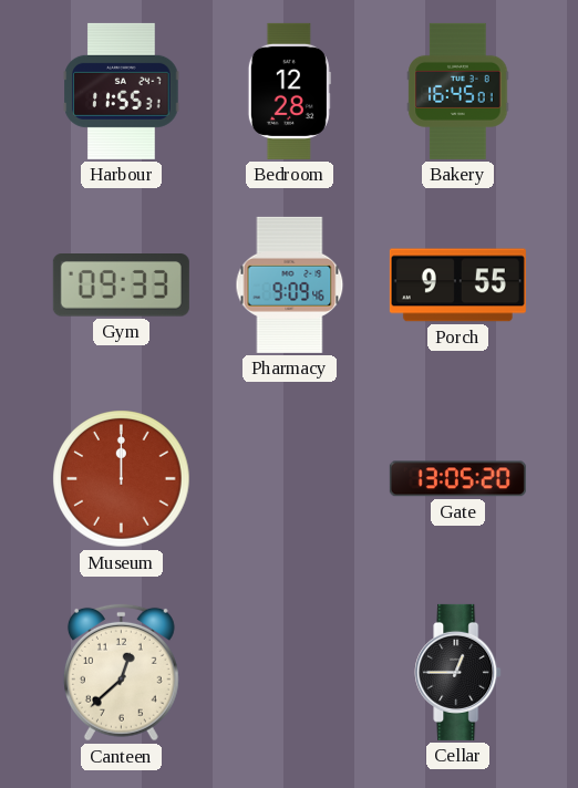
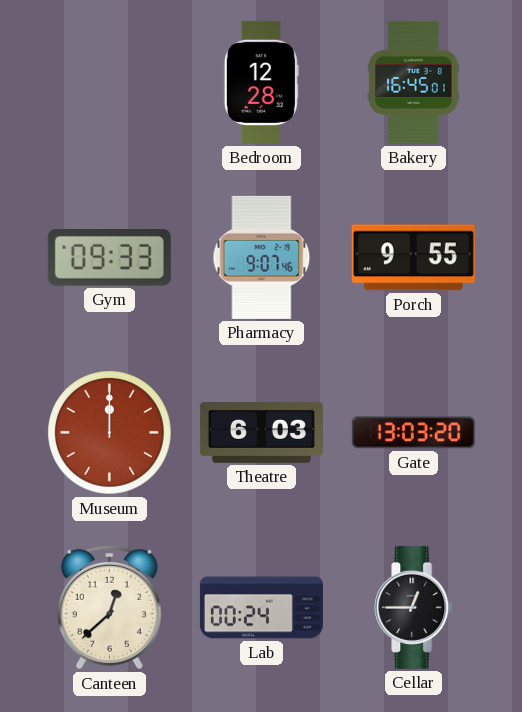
Harbour: 11:55 -> none
Pharmacy: 9:09 -> 9:07
Theatre: none -> 6:03
Gate: 13:05 -> 13:03
Lab: none -> 00:24
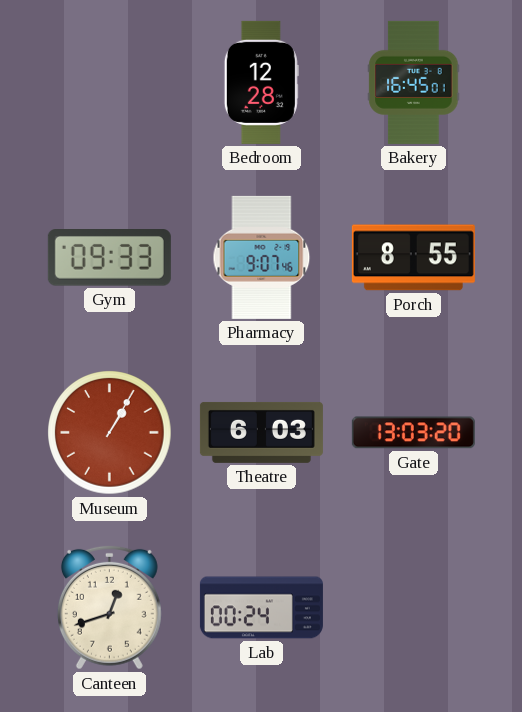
Porch: 9:55 -> 8:55
Museum: 12:00 -> 1:05
Canteen: 12:38 -> 12:42
Cellar: 12:45 -> none
